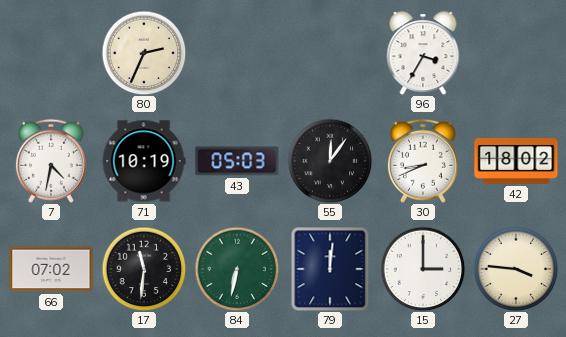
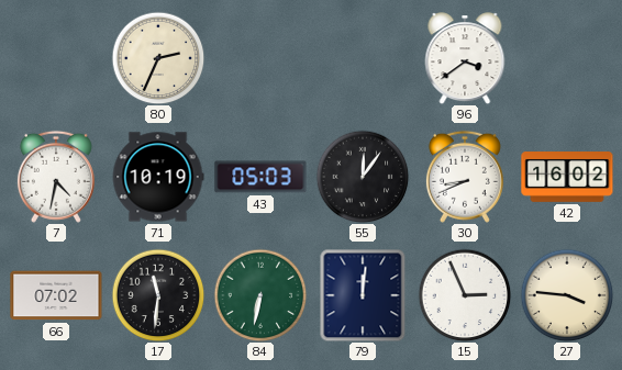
96: 3:35 -> 3:39
42: 18:02 -> 16:02
15: 3:00 -> 2:56
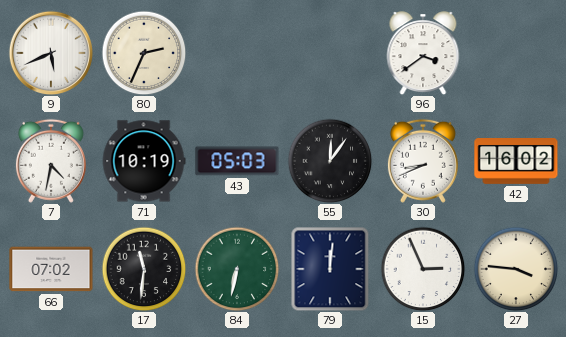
9: none -> 5:41
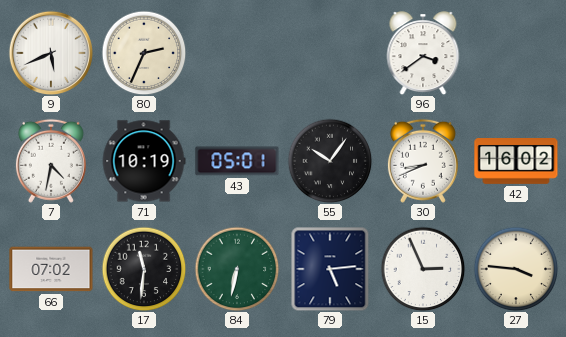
43: 05:03 -> 05:01
55: 12:06 -> 10:06
79: 12:01 -> 5:14
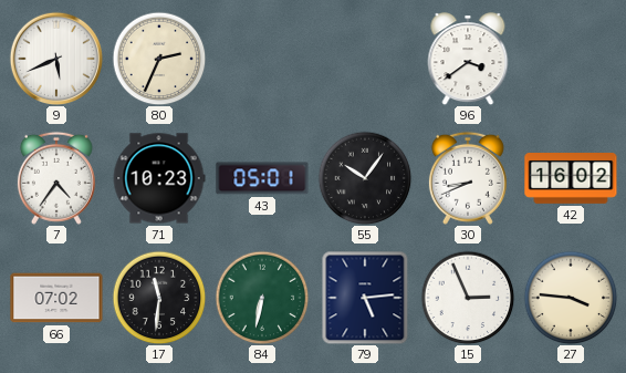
7: 4:32 -> 4:36
71: 10:19 -> 10:23
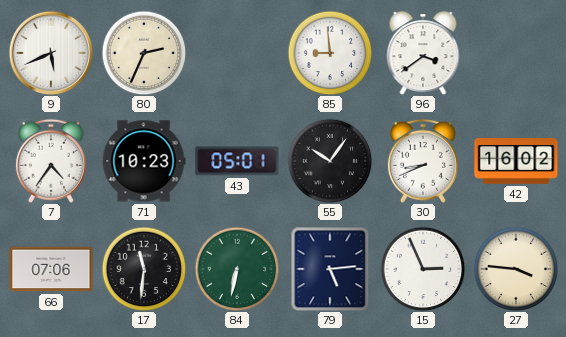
85: none -> 8:59
66: 07:02 -> 07:06
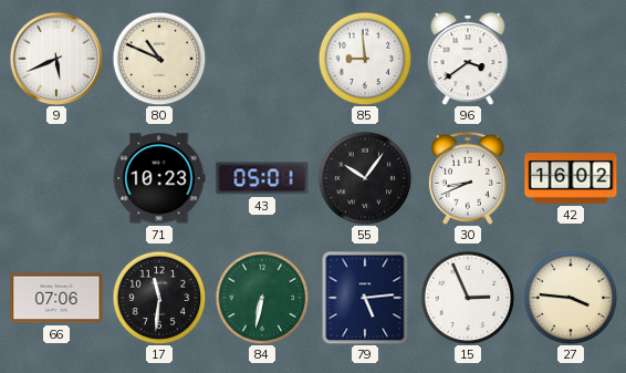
80: 2:34 -> 10:49
7: 4:36 -> none
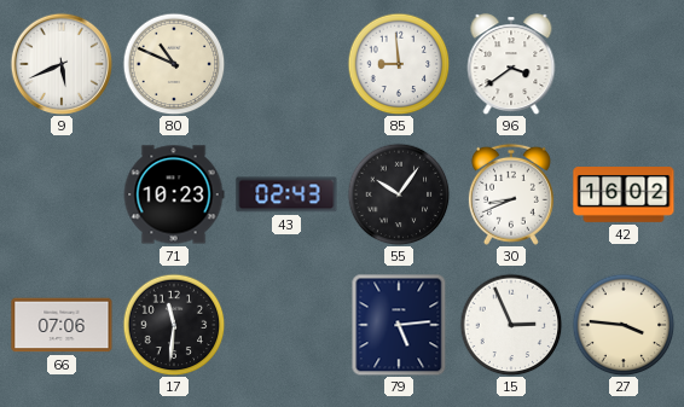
43: 05:01 -> 02:43
84: 6:32 -> none
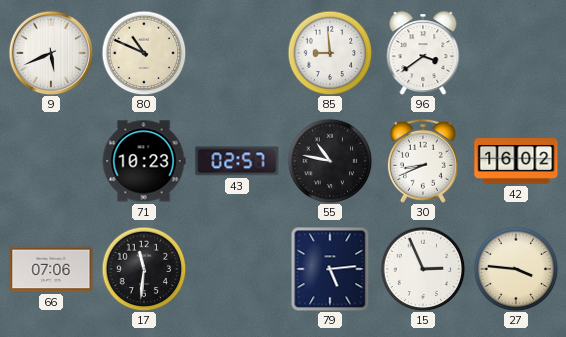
43: 02:43 -> 02:57
55: 10:06 -> 10:47
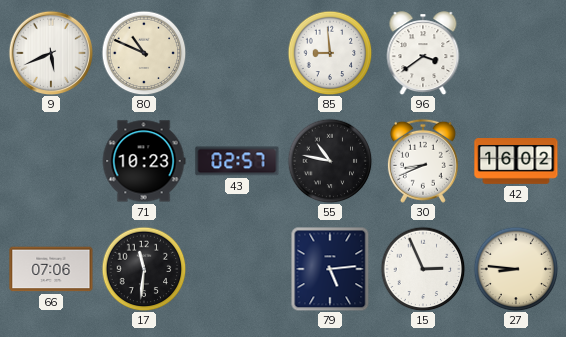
27: 3:46 -> 8:46
